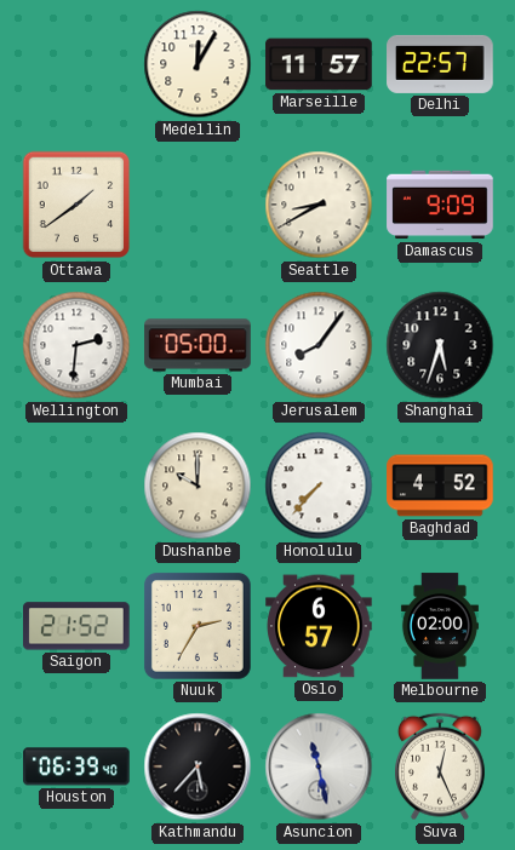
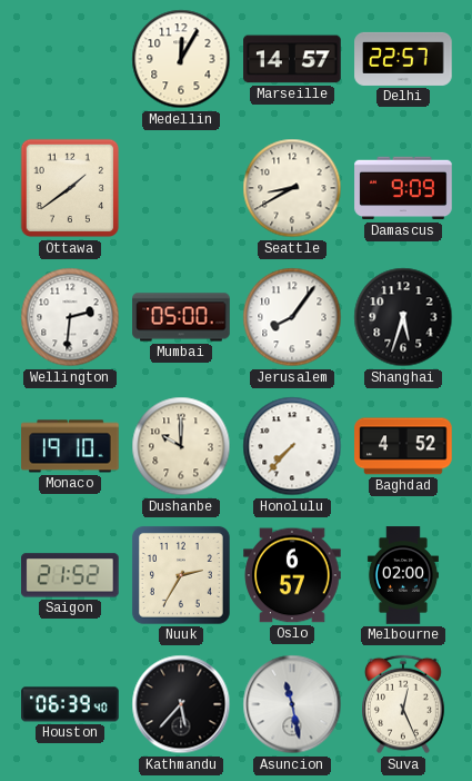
Marseille: 11:57 -> 14:57
Monaco: none -> 19:10
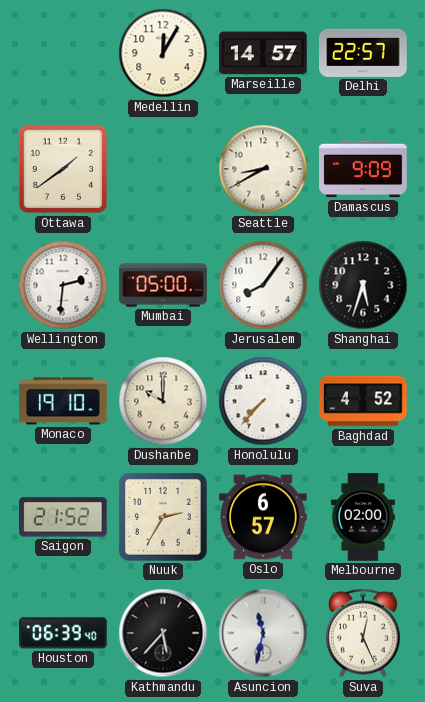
Asuncion: 11:28 -> 11:32
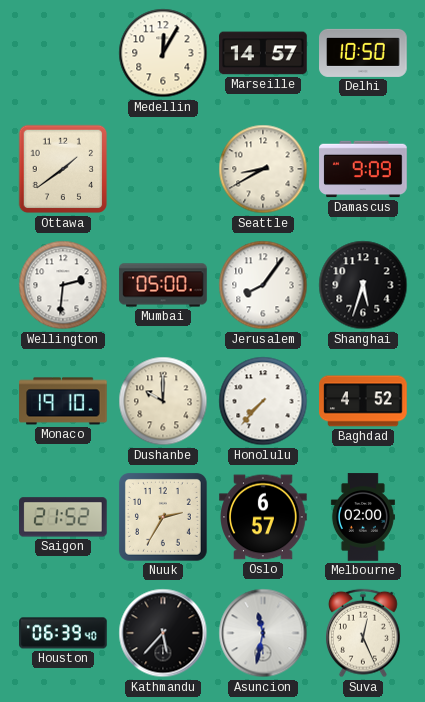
Delhi: 22:57 -> 10:50
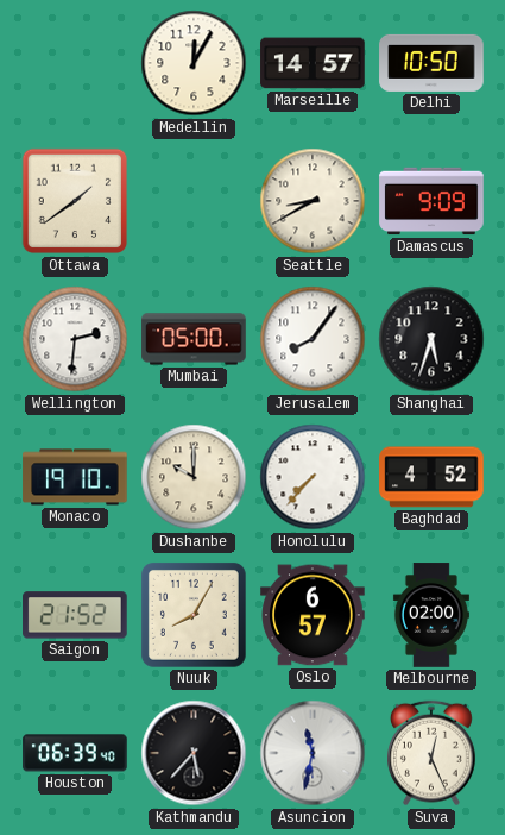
Nuuk: 2:35 -> 8:05
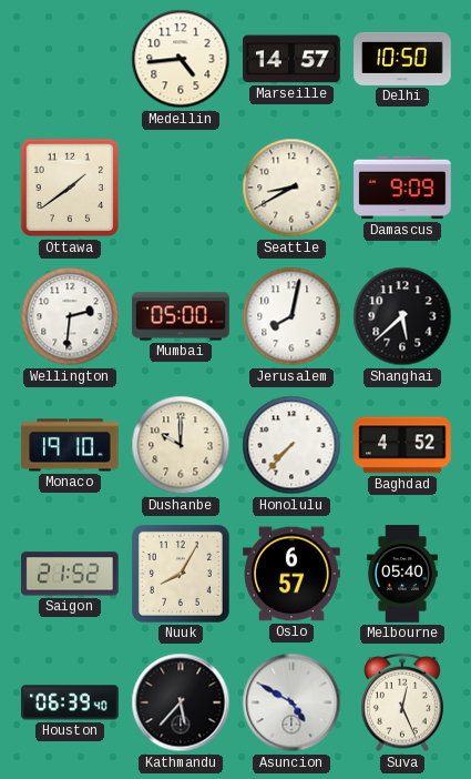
Medellin: 12:05 -> 4:44
Jerusalem: 8:06 -> 8:02
Shanghai: 5:33 -> 5:38
Melbourne: 02:00 -> 05:40
Asuncion: 11:32 -> 4:50
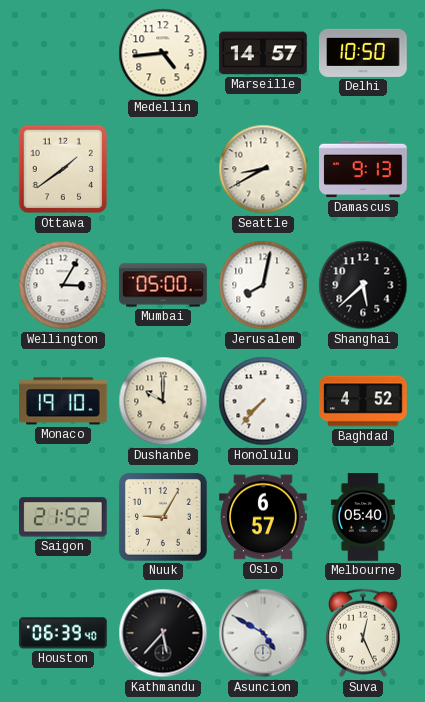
Damascus: 9:09 -> 9:13
Wellington: 2:31 -> 3:05
Nuuk: 8:05 -> 9:05
